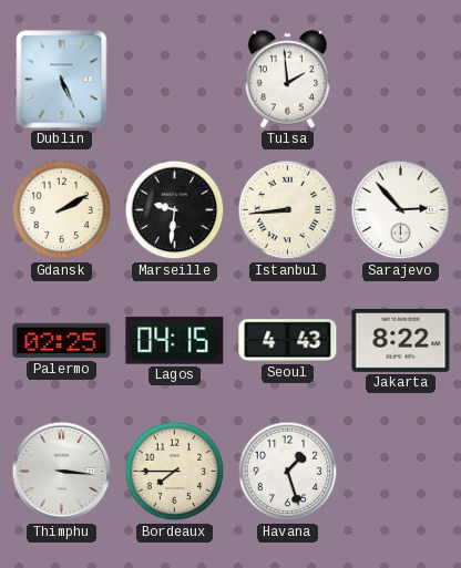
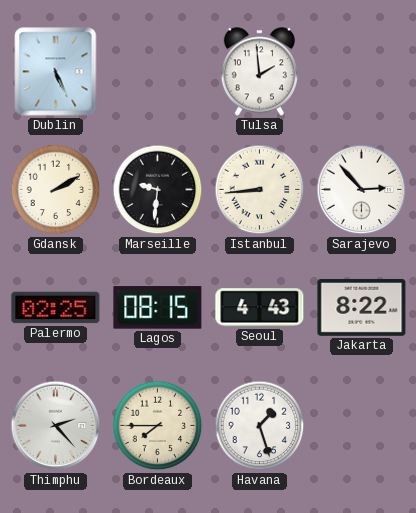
Lagos: 04:15 -> 08:15
Thimphu: 3:16 -> 2:23
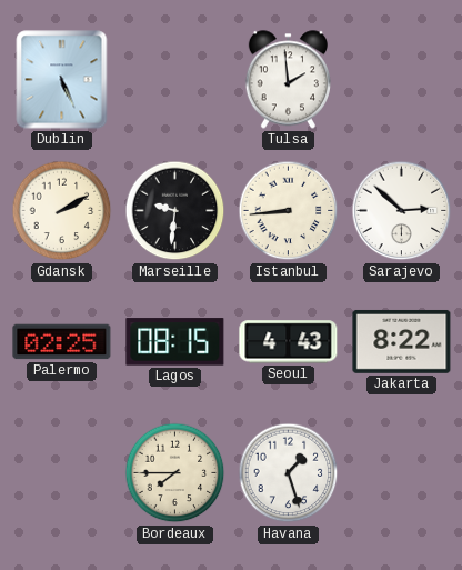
Sarajevo: 2:53 -> 2:52
Thimphu: 2:23 -> none
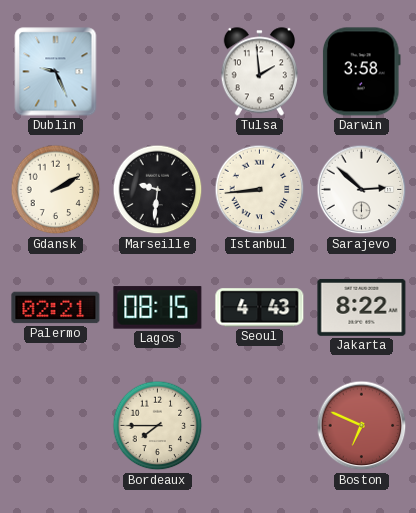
Dublin: 5:26 -> 9:26
Darwin: none -> 3:58
Palermo: 02:25 -> 02:21
Havana: 1:27 -> none
Boston: none -> 6:49
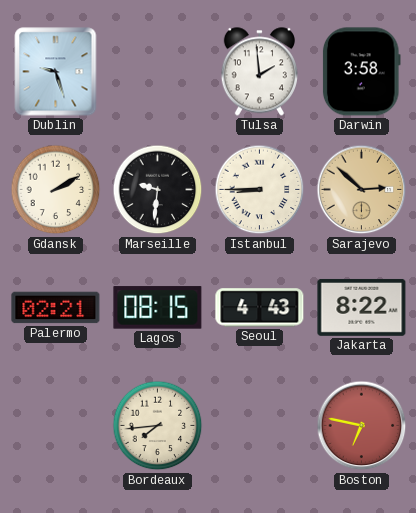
Dublin: 9:26 -> 9:27
Istanbul: 8:44 -> 8:45
Sarajevo dial: white -> champagne
Bordeaux: 7:45 -> 7:44
Boston: 6:49 -> 6:47
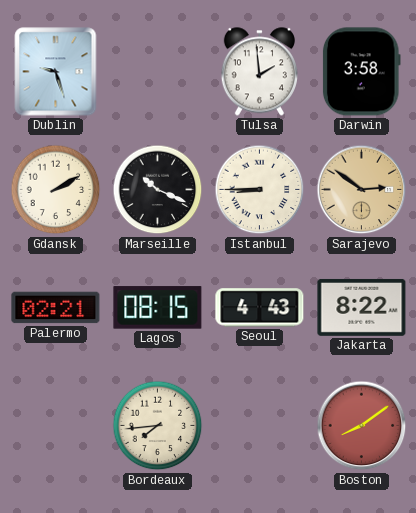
Marseille: 9:31 -> 10:19
Sarajevo: 2:52 -> 2:51
Boston: 6:47 -> 8:09
